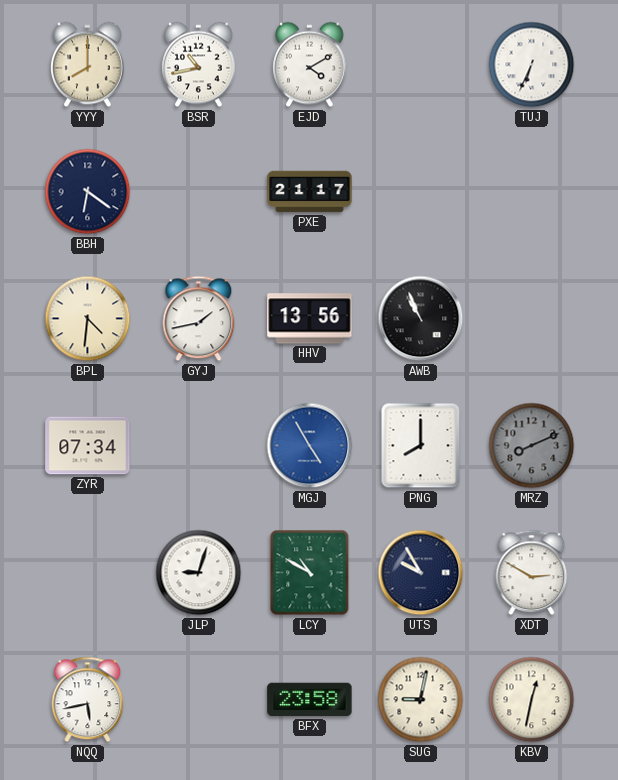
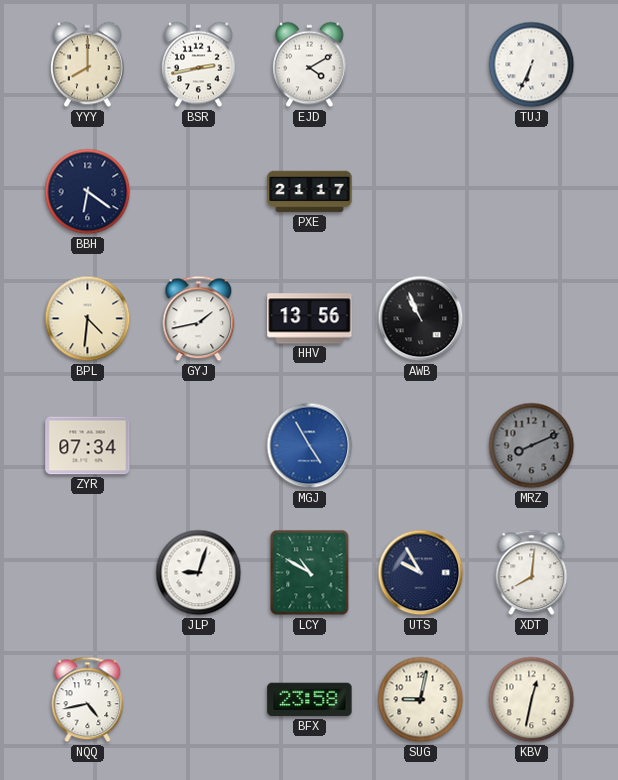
BSR: 10:43 -> 2:43
PNG: 8:00 -> none
XDT: 2:50 -> 8:01
NQQ: 5:43 -> 4:43
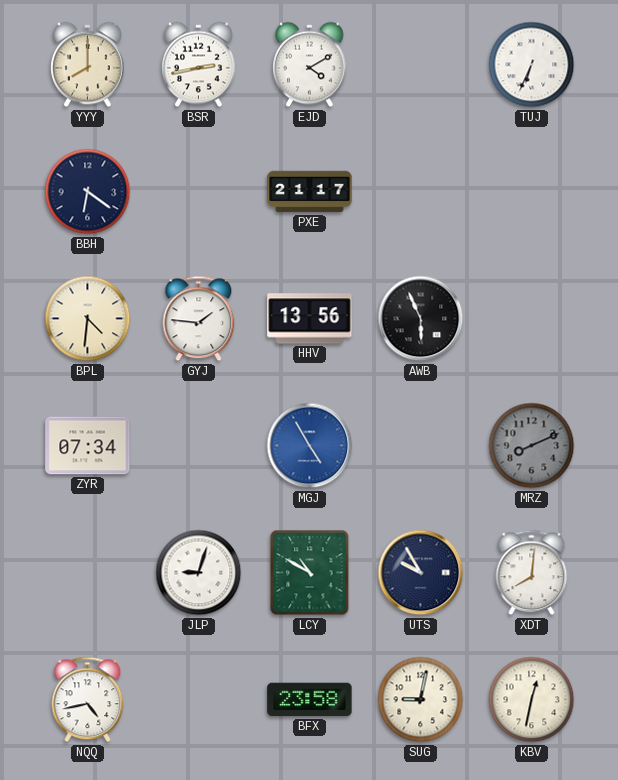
GYJ: 1:43 -> 1:46
AWB: 10:56 -> 5:56
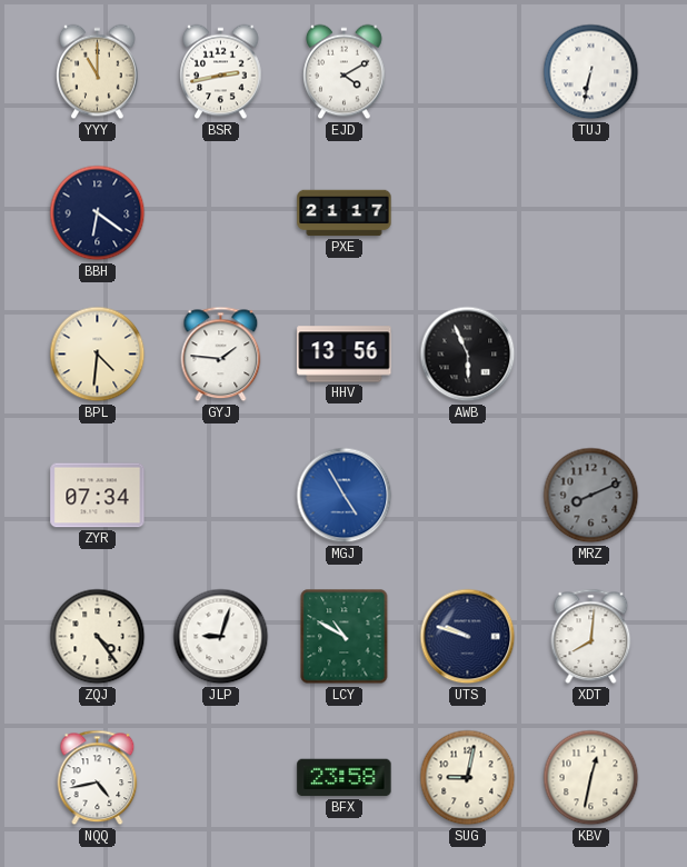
YYY: 8:00 -> 11:00
TUJ: 6:34 -> 6:32
ZQJ: none -> 4:24
UTS: 9:55 -> 9:48
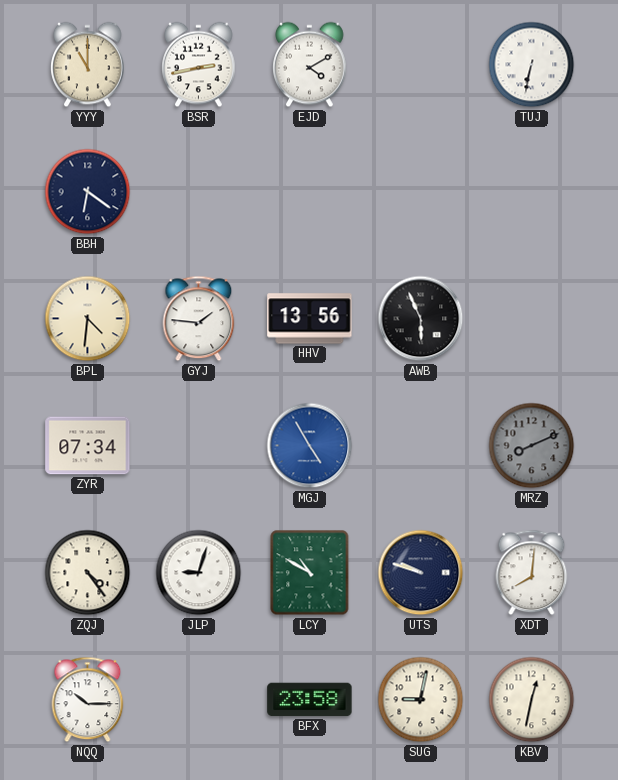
PXE: 21:17 -> none
NQQ: 4:43 -> 10:15
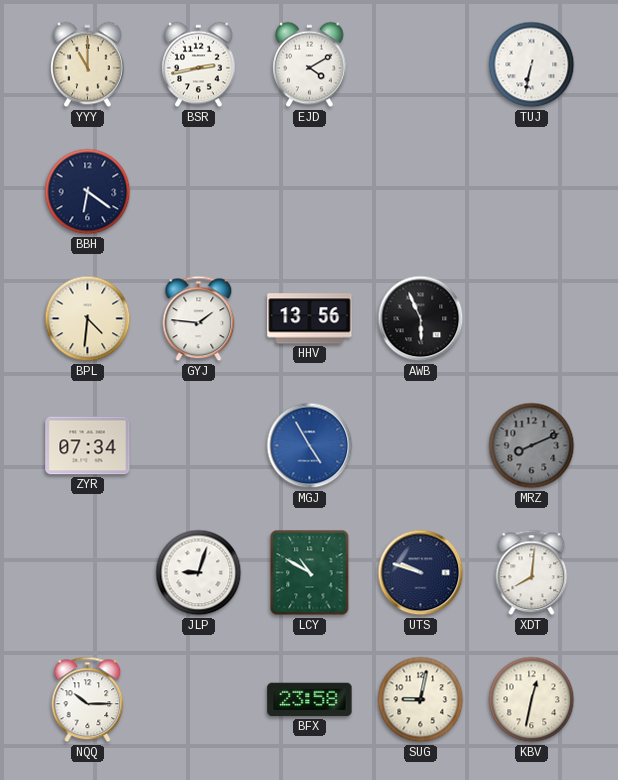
ZQJ: 4:24 -> none
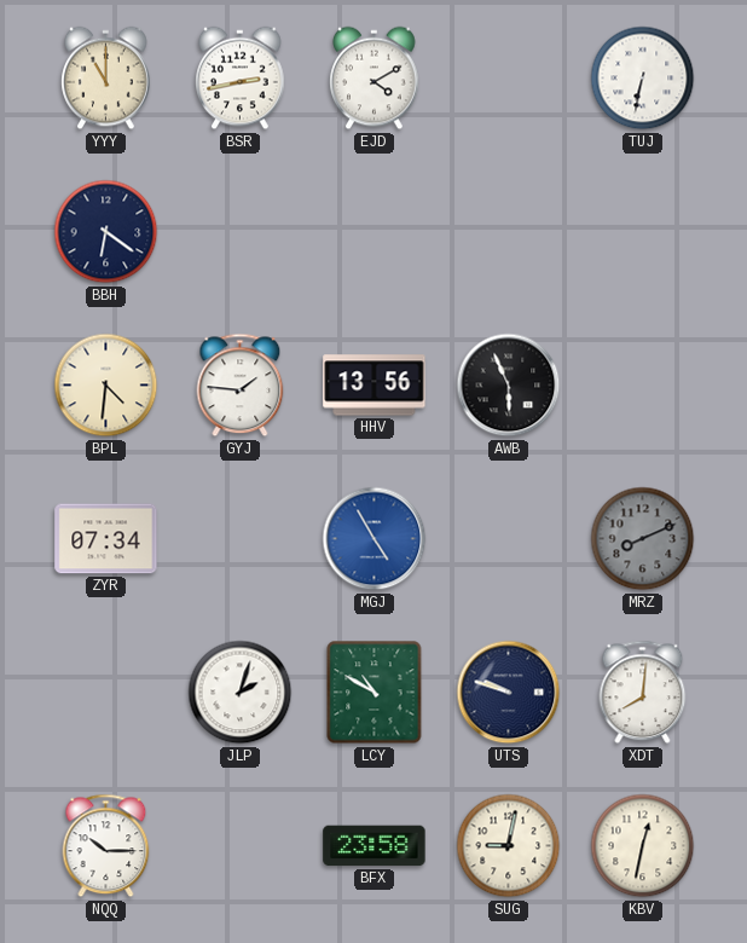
JLP: 9:03 -> 2:03
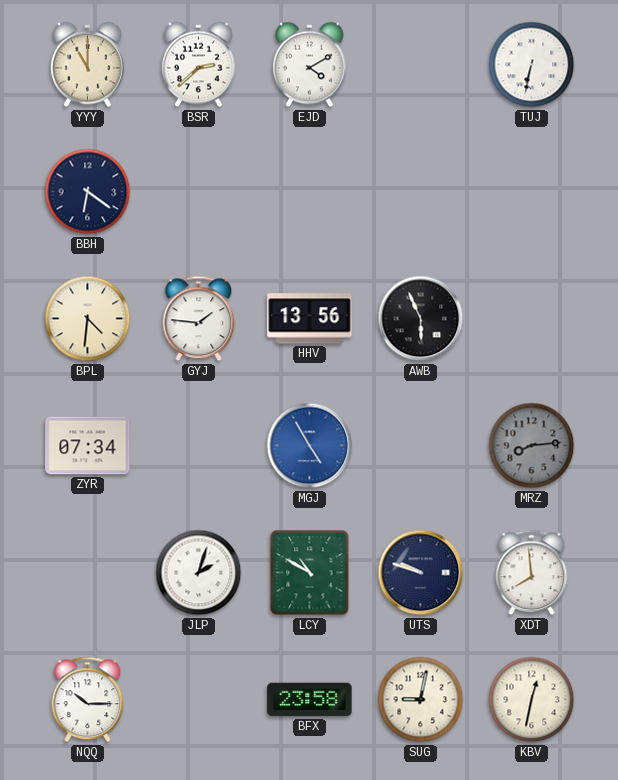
BSR: 2:43 -> 2:38
MRZ: 8:11 -> 8:14
XDT: 8:01 -> 7:59
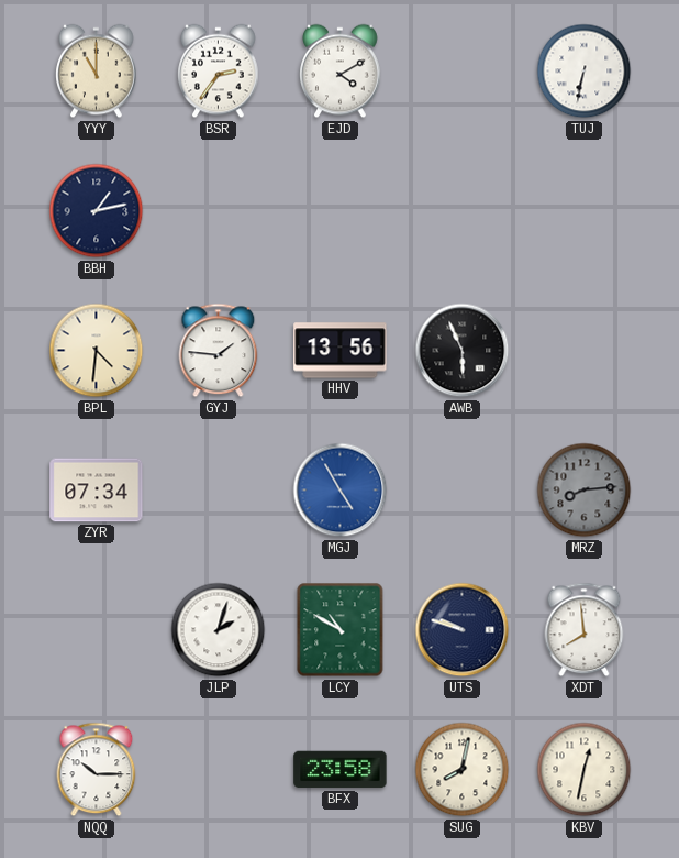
BSR: 2:38 -> 2:36
BBH: 6:21 -> 1:13
SUG: 9:02 -> 8:02
